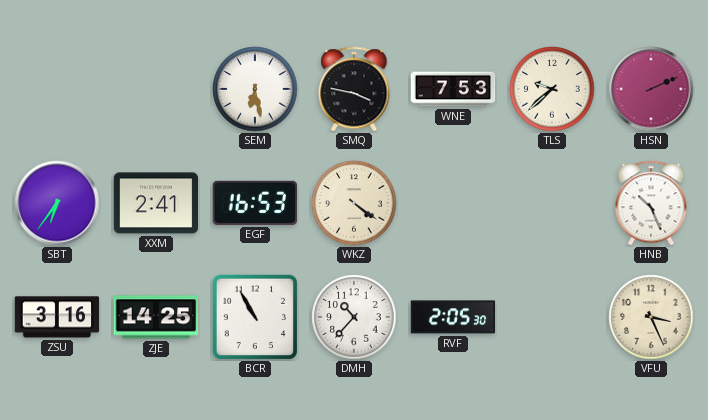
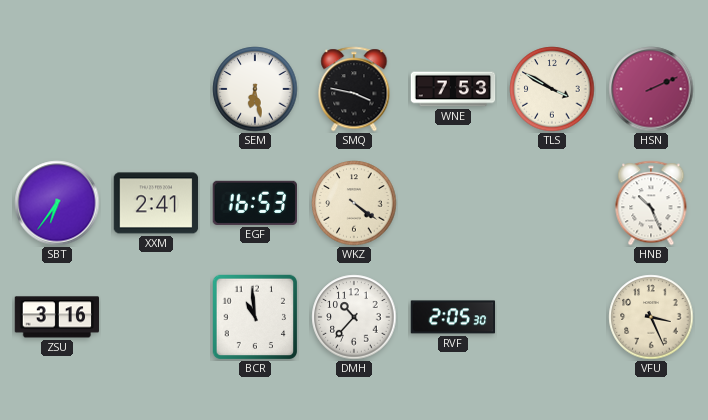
TLS: 9:38 -> 3:50
ZJE: 14:25 -> none
BCR: 10:55 -> 10:59
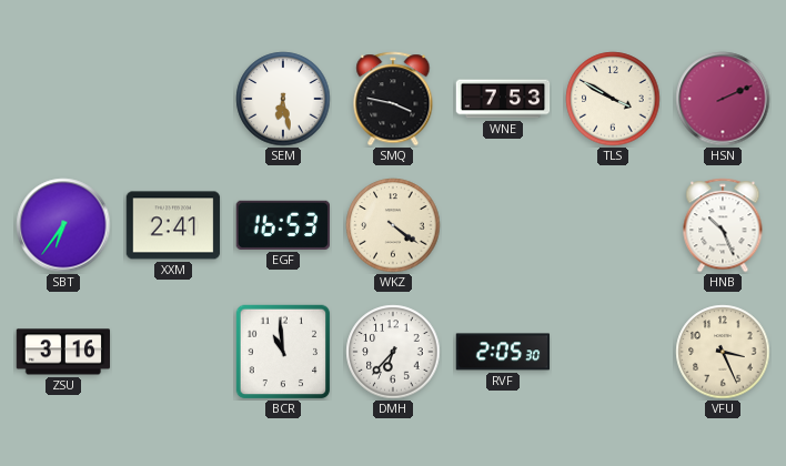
DMH: 10:37 -> 6:37
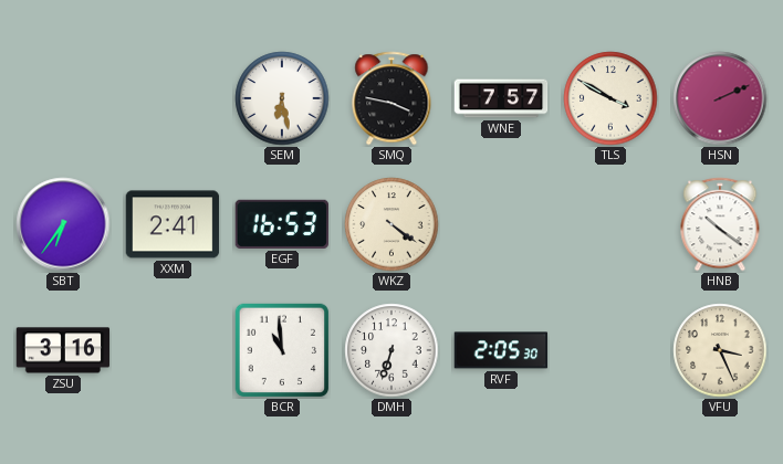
WNE: 7:53 -> 7:57
HNB: 10:26 -> 10:21
DMH: 6:37 -> 6:33
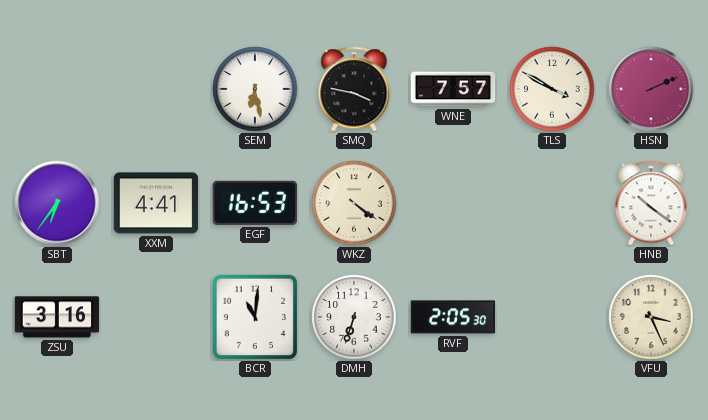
XXM: 2:41 -> 4:41
BCR: 10:59 -> 11:01
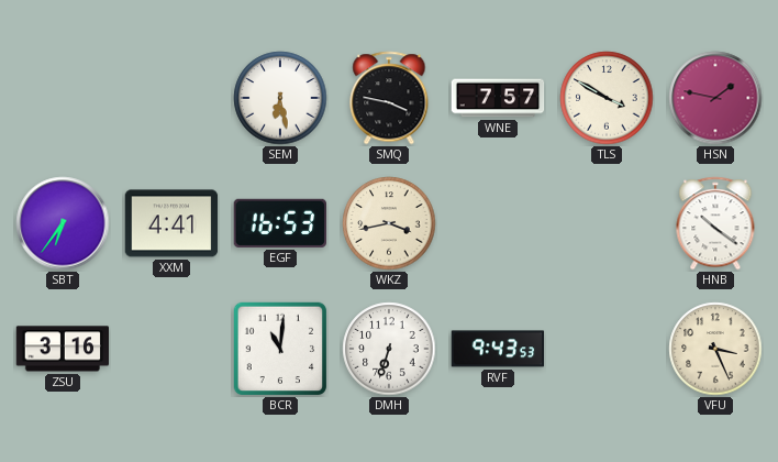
HSN: 2:11 -> 1:47
WKZ: 4:21 -> 3:43
RVF: 2:05 -> 9:43
